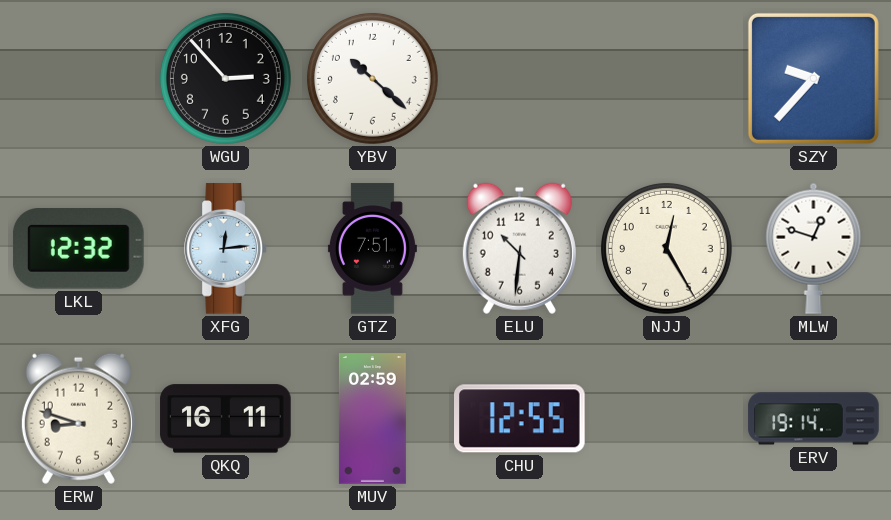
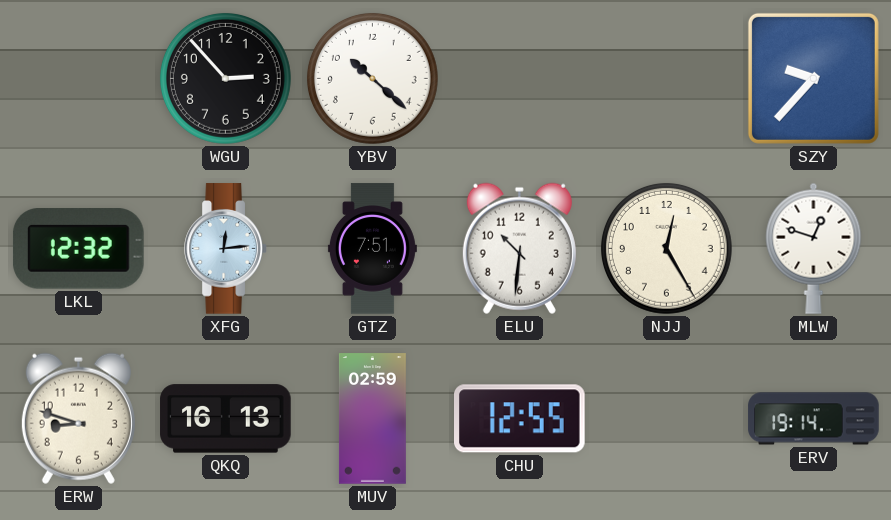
QKQ: 16:11 -> 16:13
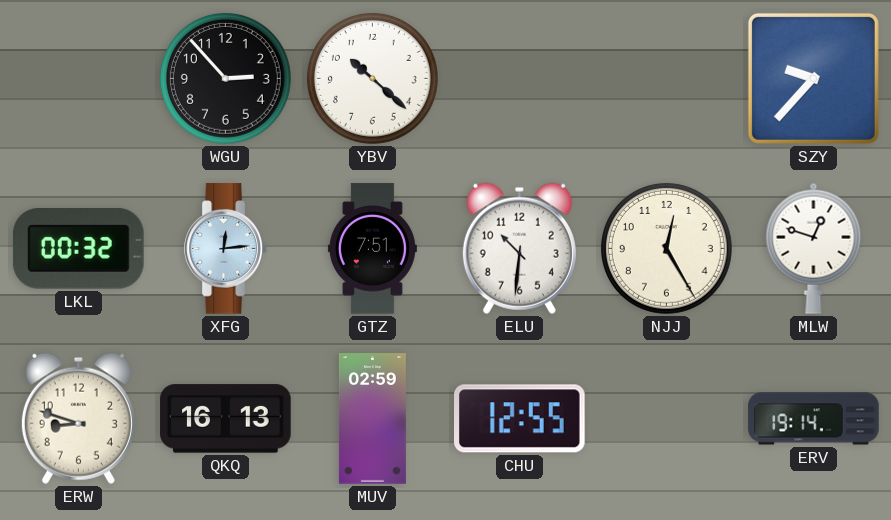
LKL: 12:32 -> 00:32
